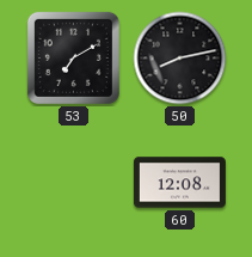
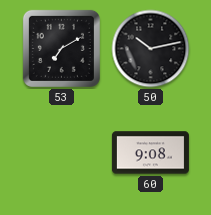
50: 8:13 -> 10:13
60: 12:08 -> 9:08
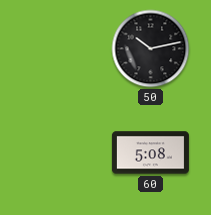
53: 7:10 -> none
60: 9:08 -> 5:08
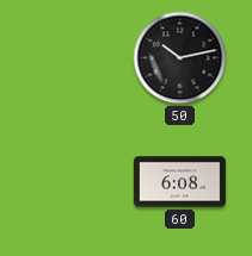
60: 5:08 -> 6:08
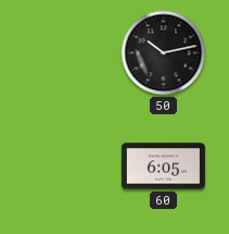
60: 6:08 -> 6:05
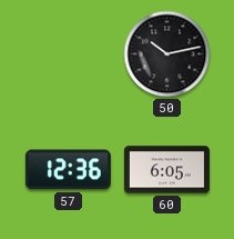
57: none -> 12:36
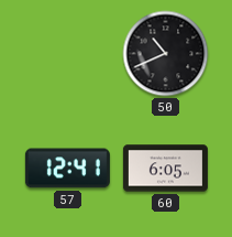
50: 10:13 -> 10:41
57: 12:36 -> 12:41
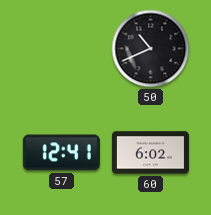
60: 6:05 -> 6:02
